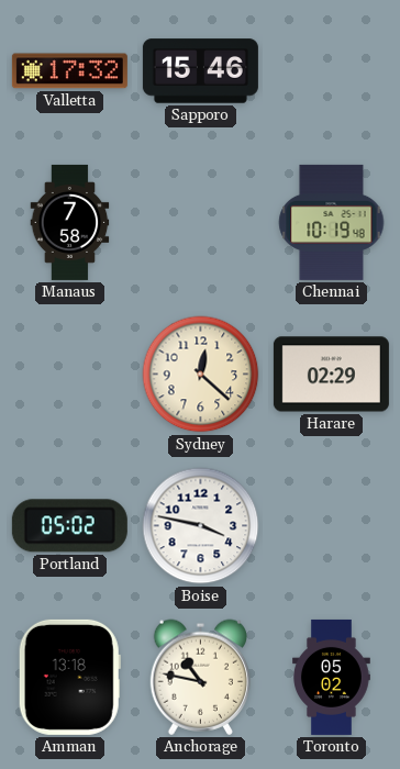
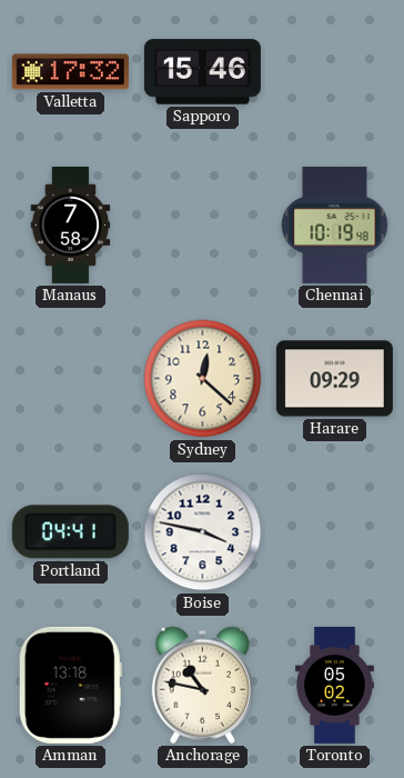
Harare: 02:29 -> 09:29
Portland: 05:02 -> 04:41
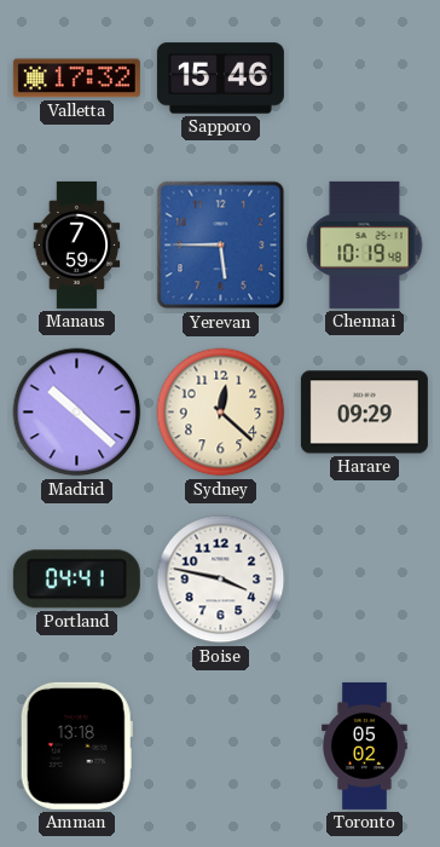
Manaus: 7:58 -> 7:59
Yerevan: none -> 5:45
Madrid: none -> 10:22
Anchorage: 10:47 -> none
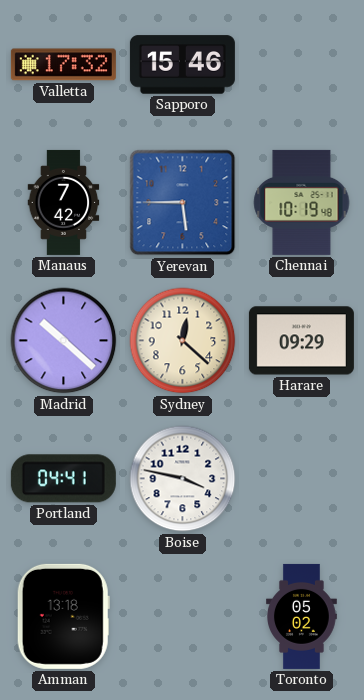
Manaus: 7:59 -> 7:42
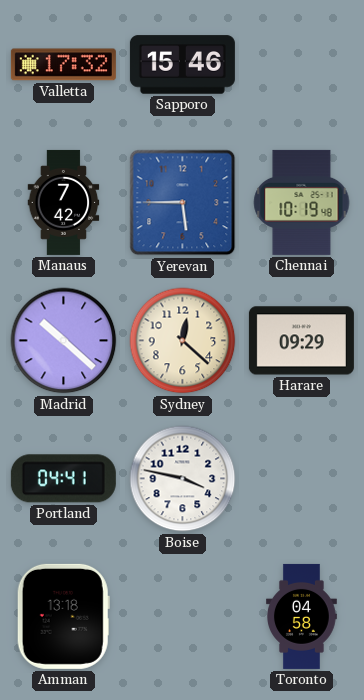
Toronto: 05:02 -> 04:58
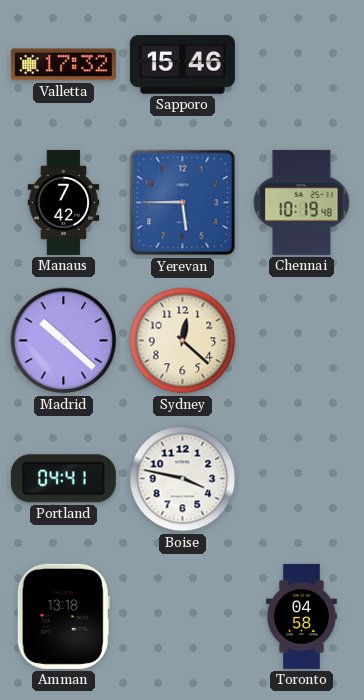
Harare: 09:29 -> none
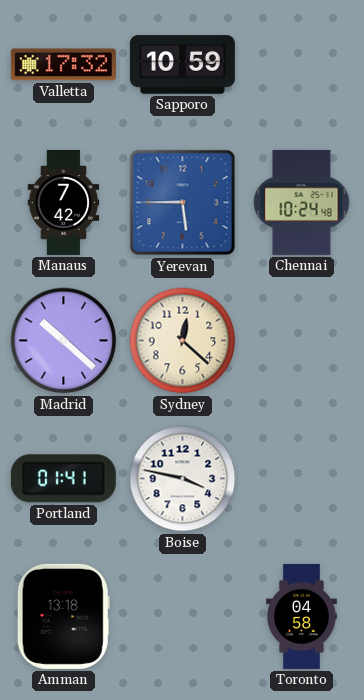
Sapporo: 15:46 -> 10:59
Chennai: 10:19 -> 10:24
Portland: 04:41 -> 01:41
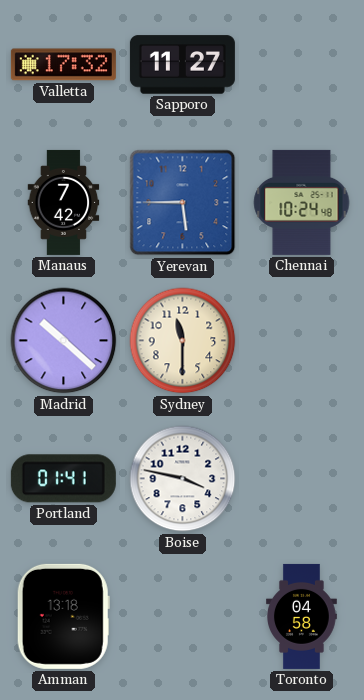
Sapporo: 10:59 -> 11:27
Sydney: 12:22 -> 11:30
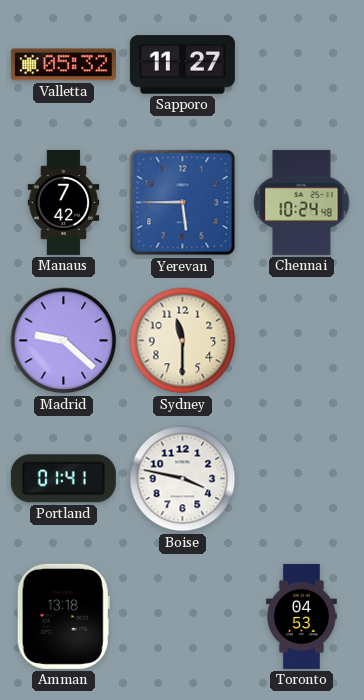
Valletta: 17:32 -> 05:32
Madrid: 10:22 -> 9:22
Toronto: 04:58 -> 04:53
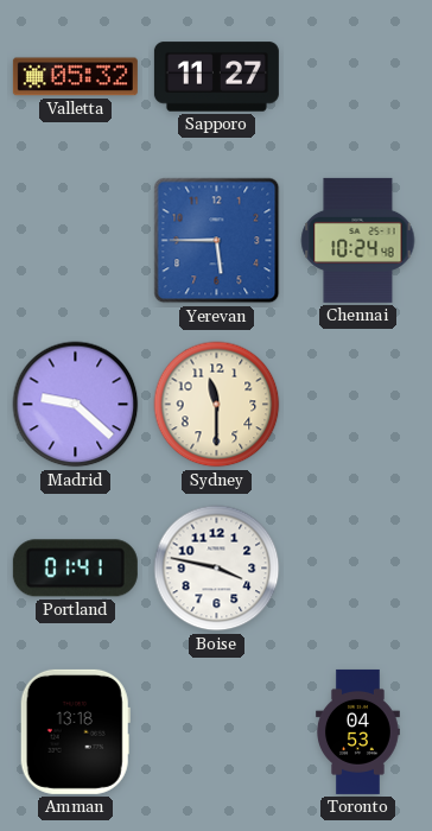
Manaus: 7:42 -> none
